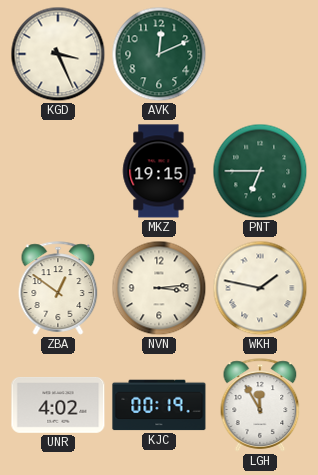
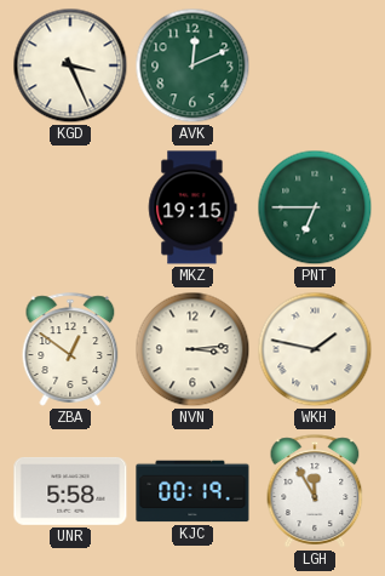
UNR: 4:02 -> 5:58
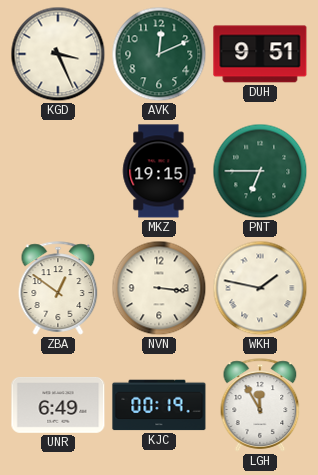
DUH: none -> 9:51
NVN: 3:14 -> 3:16
UNR: 5:58 -> 6:49
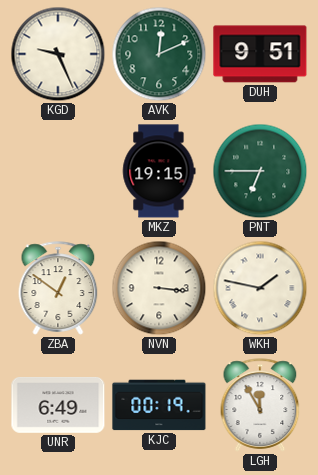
KGD: 3:26 -> 9:26
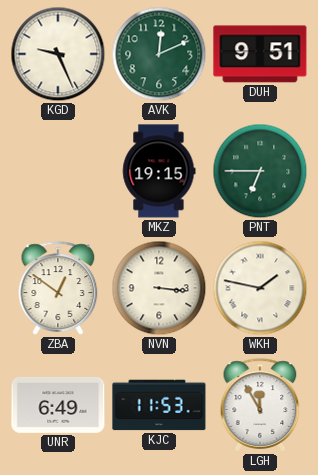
KJC: 00:19 -> 11:53
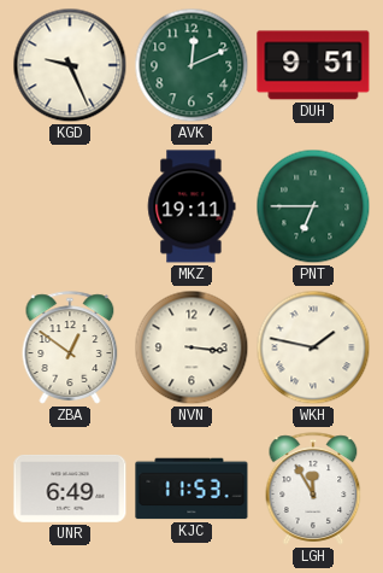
MKZ: 19:15 -> 19:11
